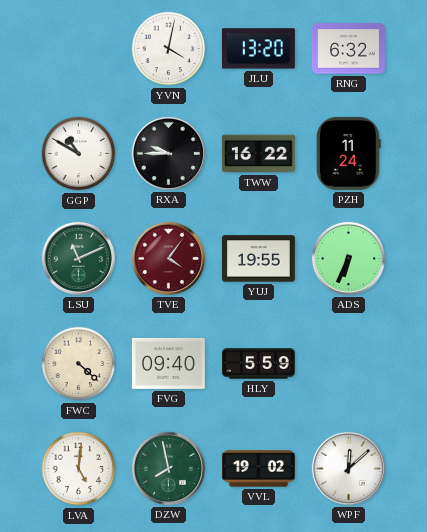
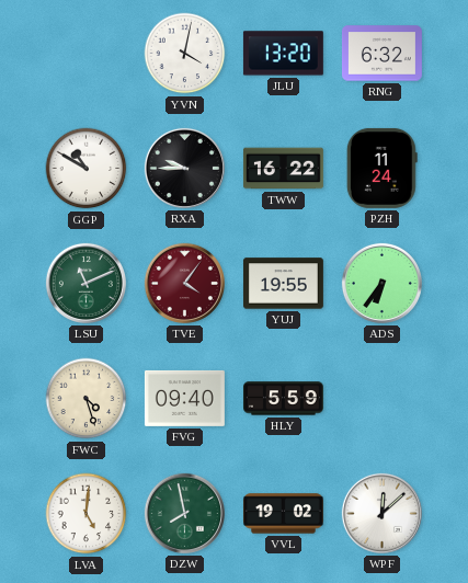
ADS: 6:34 -> 6:36
FWC: 4:22 -> 4:27
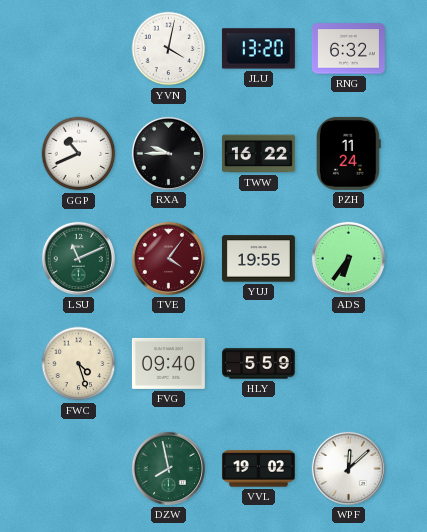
GGP: 10:50 -> 10:41
LVA: 5:01 -> none
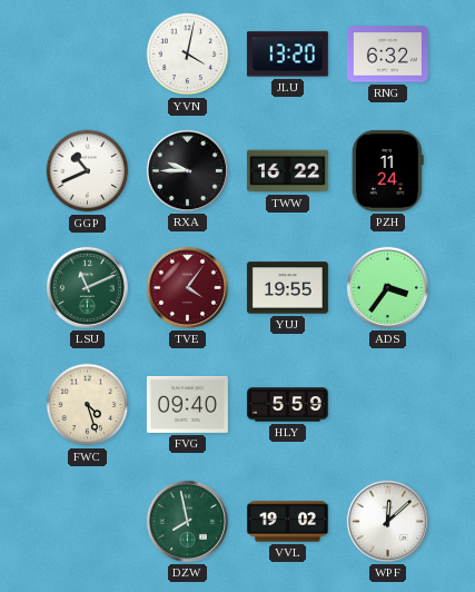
ADS: 6:36 -> 3:36
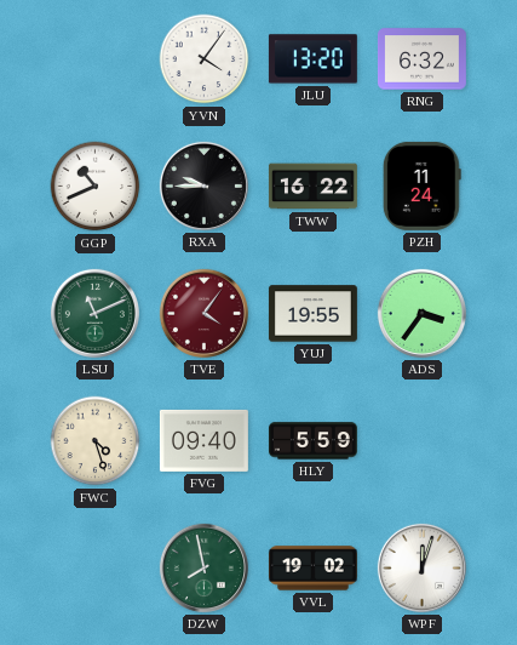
YVN: 4:02 -> 4:06
WPF: 12:08 -> 12:03
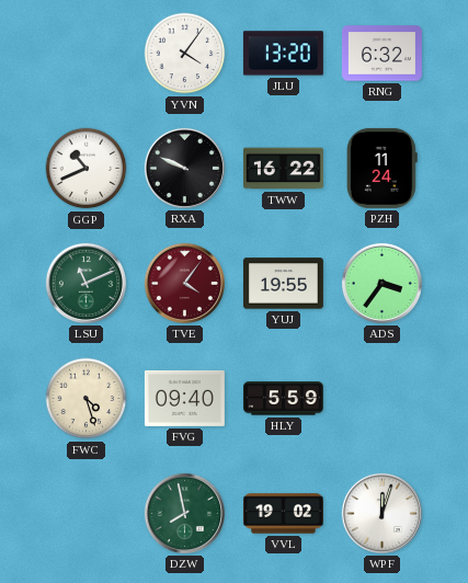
RXA: 9:45 -> 9:49
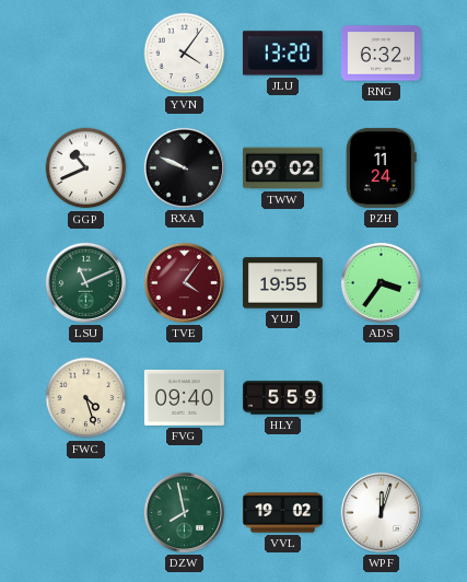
TWW: 16:22 -> 09:02
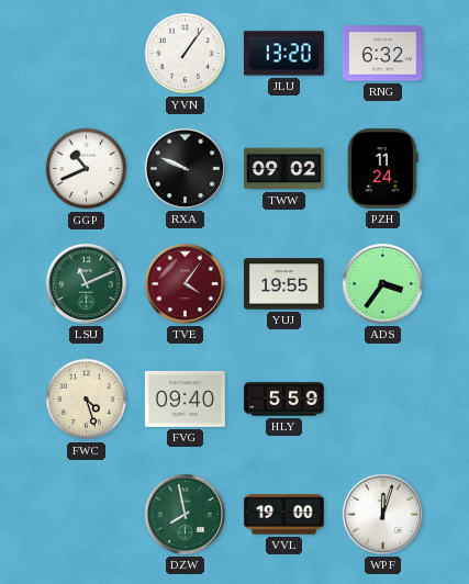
YVN: 4:06 -> 1:06
VVL: 19:02 -> 19:00
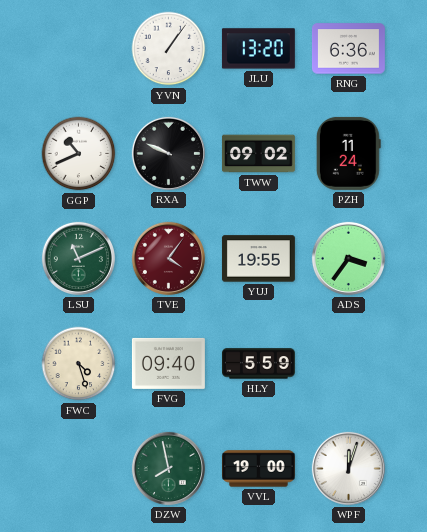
RNG: 6:32 -> 6:36
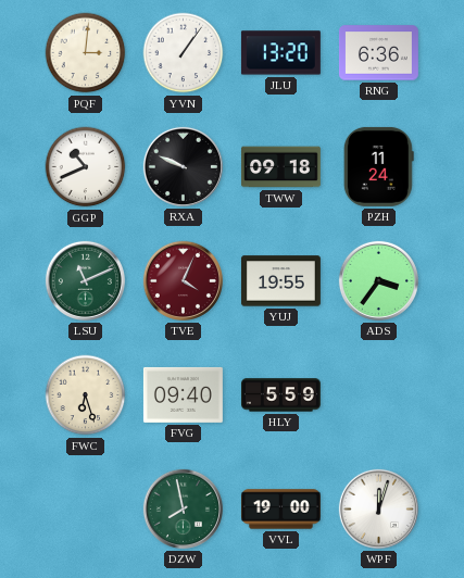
PQF: none -> 3:01
TWW: 09:02 -> 09:18
TVE: 4:06 -> 4:04
FWC: 4:27 -> 6:27
